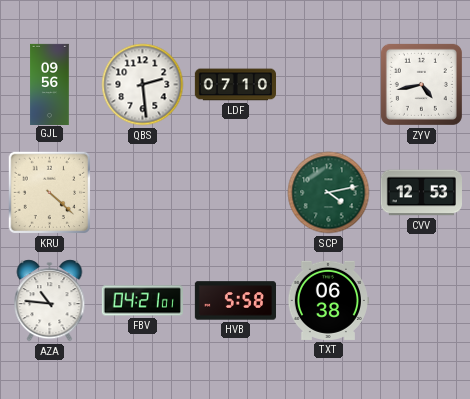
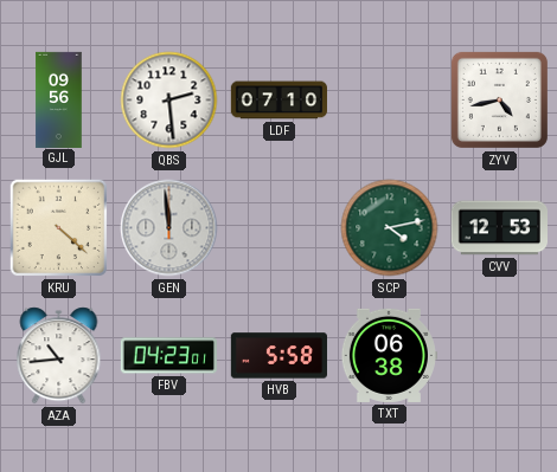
GEN: none -> 11:59
AZA: 10:46 -> 10:44
FBV: 04:21 -> 04:23
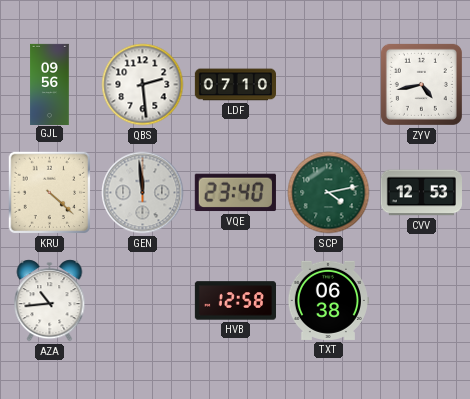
VQE: none -> 23:40
FBV: 04:23 -> none
HVB: 5:58 -> 12:58
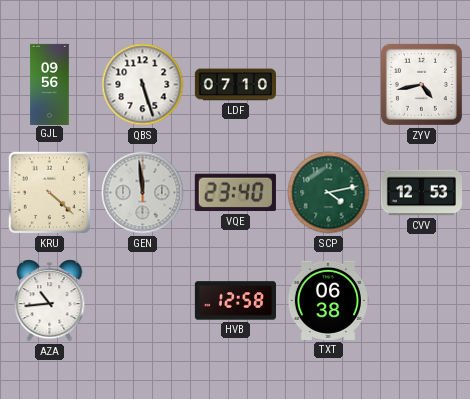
QBS: 2:29 -> 5:27
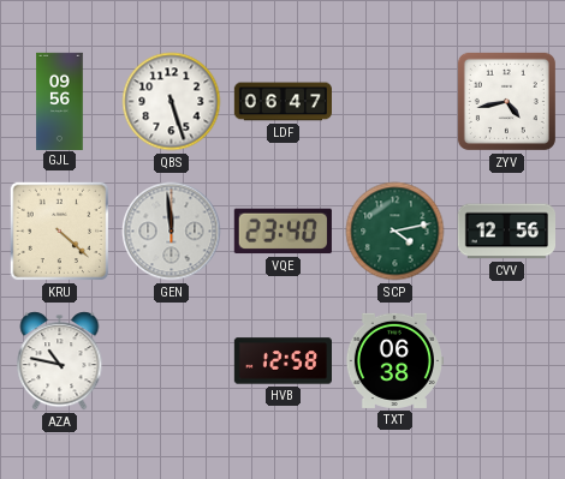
LDF: 07:10 -> 06:47
CVV: 12:53 -> 12:56
AZA: 10:44 -> 10:47
